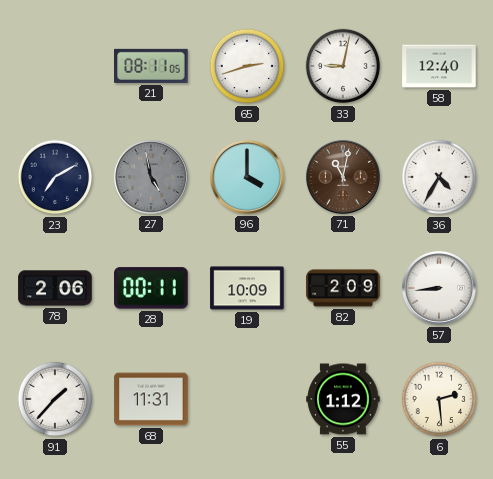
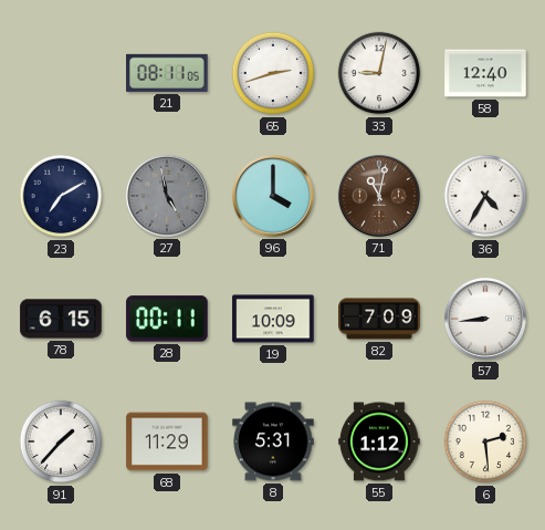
78: 2:06 -> 6:15
82: 2:09 -> 7:09
68: 11:31 -> 11:29
8: none -> 5:31
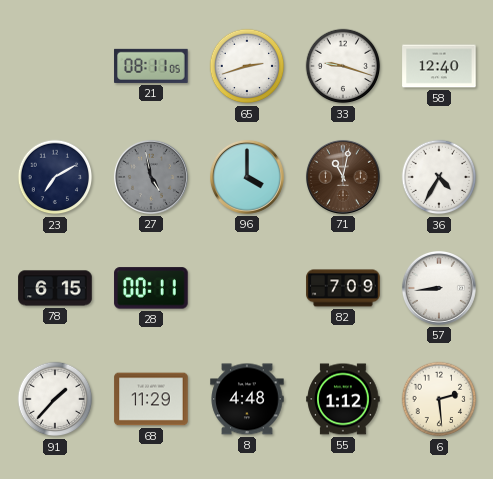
33: 9:02 -> 9:18
19: 10:09 -> none
8: 5:31 -> 4:48
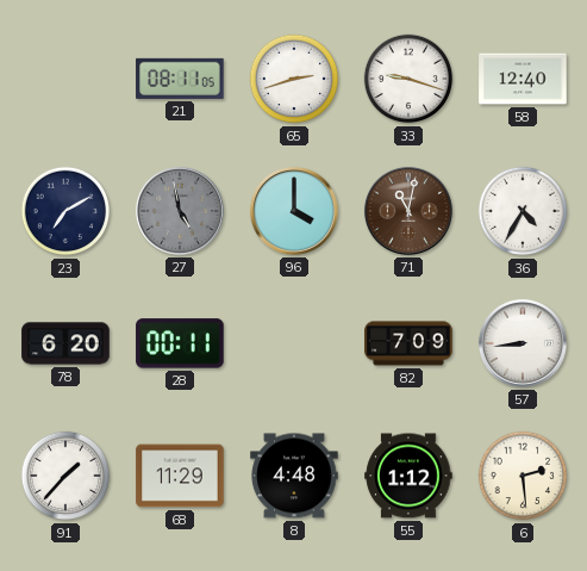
78: 6:15 -> 6:20
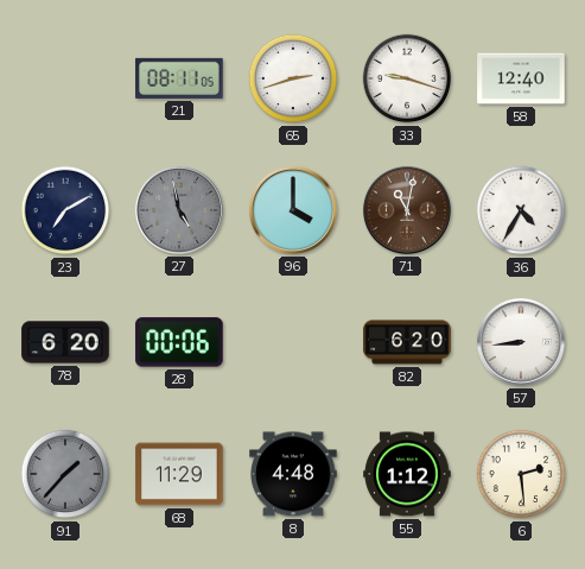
28: 00:11 -> 00:06
82: 7:09 -> 6:20
91 dial: white -> grey
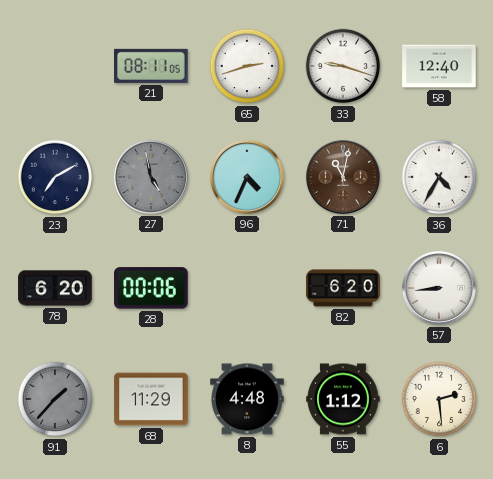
96: 4:00 -> 4:34
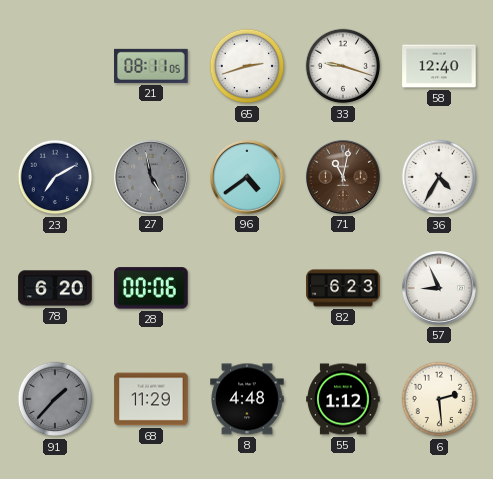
96: 4:34 -> 4:39
82: 6:20 -> 6:23
57: 8:44 -> 8:56
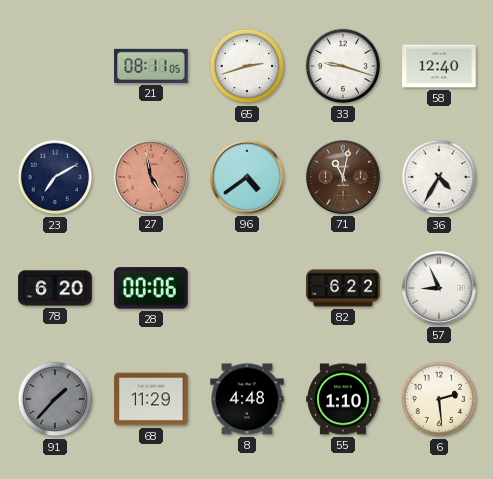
27 dial: grey -> salmon
82: 6:23 -> 6:22
55: 1:12 -> 1:10
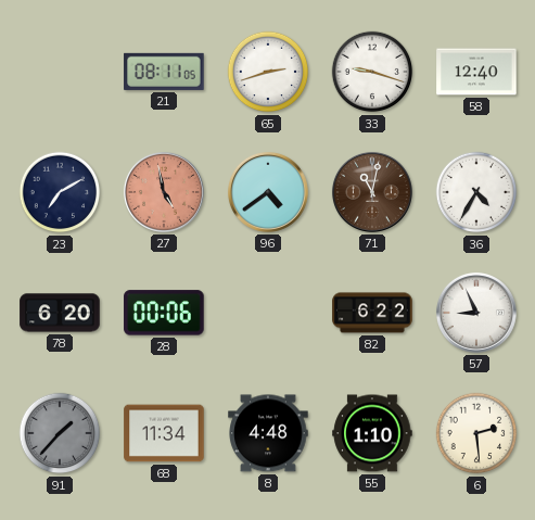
68: 11:29 -> 11:34
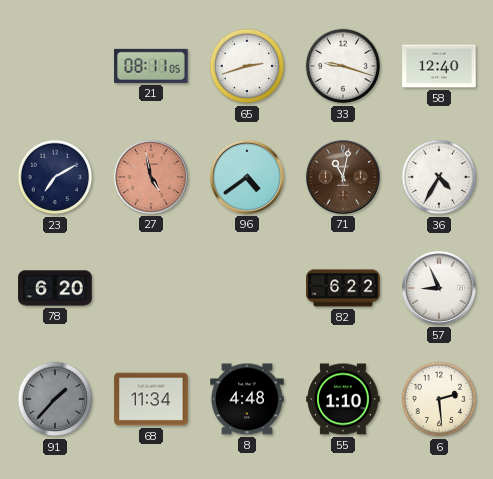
28: 00:06 -> none
